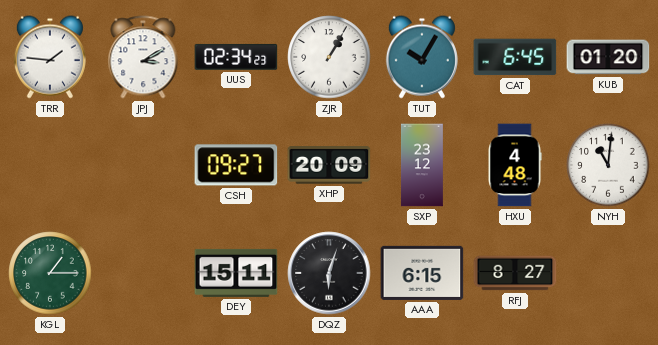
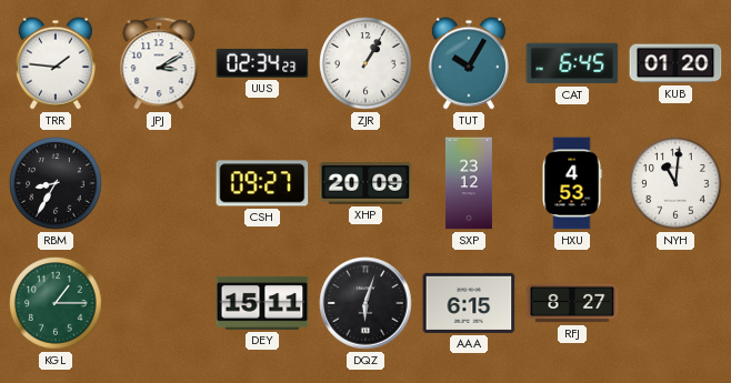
RBM: none -> 8:35
HXU: 4:48 -> 4:53
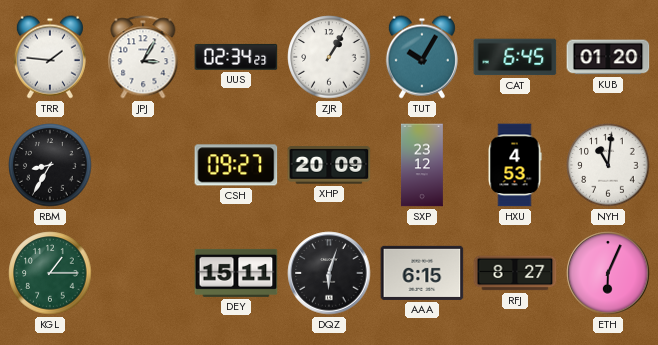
JPJ: 3:10 -> 3:05
ETH: none -> 6:04
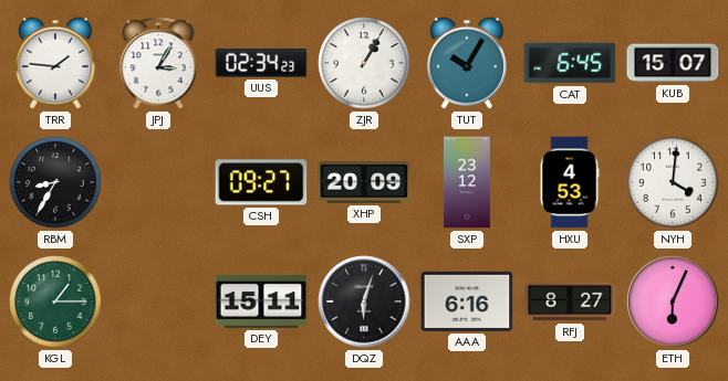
KUB: 01:20 -> 15:07
NYH: 11:01 -> 4:01
AAA: 6:15 -> 6:16
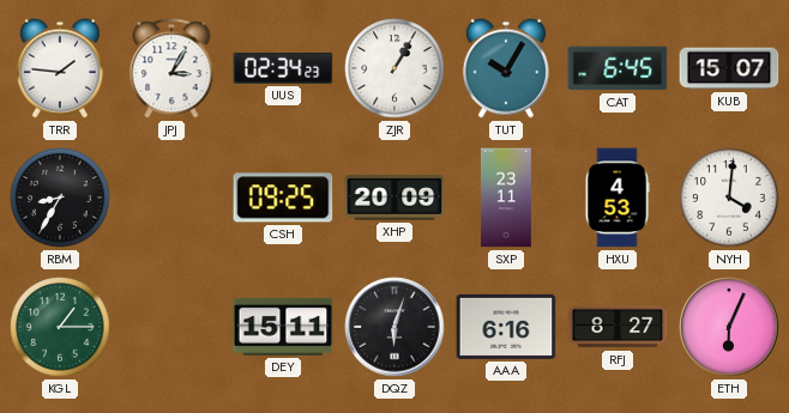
CSH: 09:27 -> 09:25
SXP: 23:12 -> 23:11
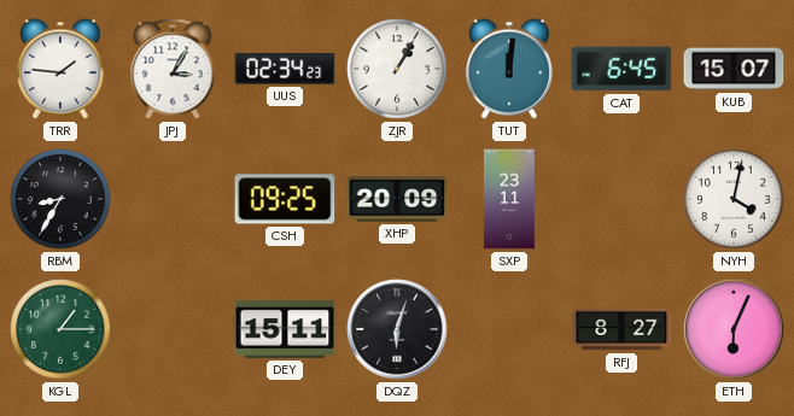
TUT: 10:05 -> 12:01
HXU: 4:53 -> none
NYH: 4:01 -> 4:02
AAA: 6:16 -> none
